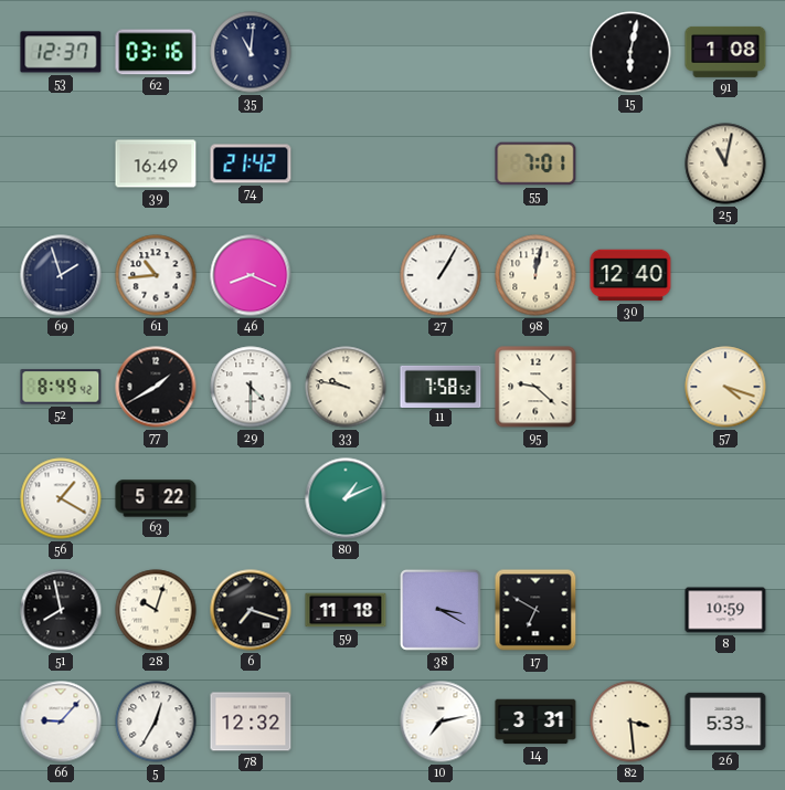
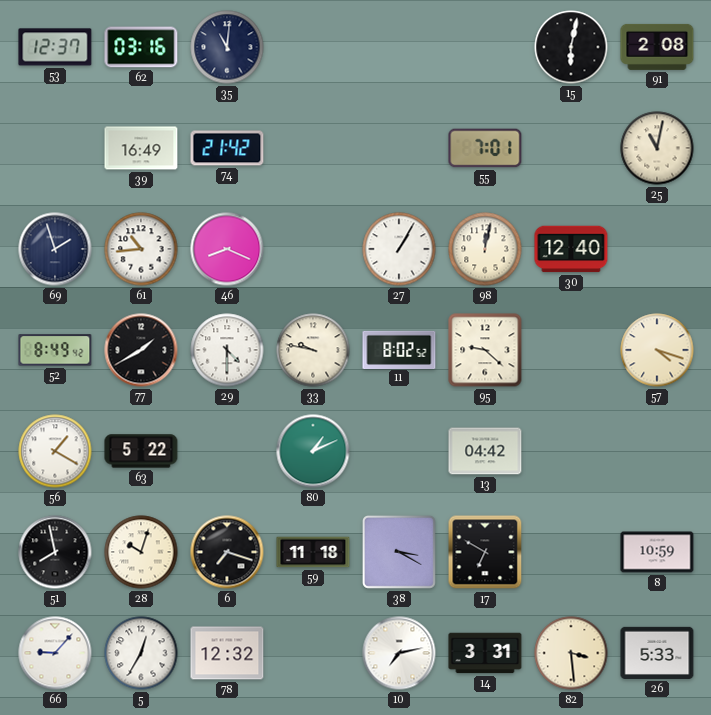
91: 1:08 -> 2:08
11: 7:58 -> 8:02
13: none -> 04:42
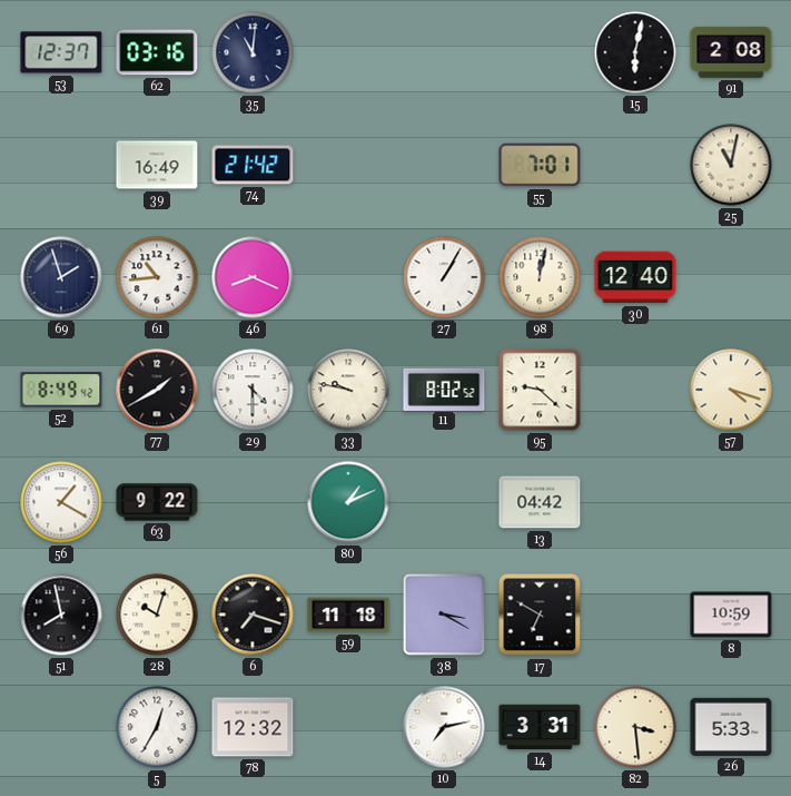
63: 5:22 -> 9:22
66: 9:07 -> none
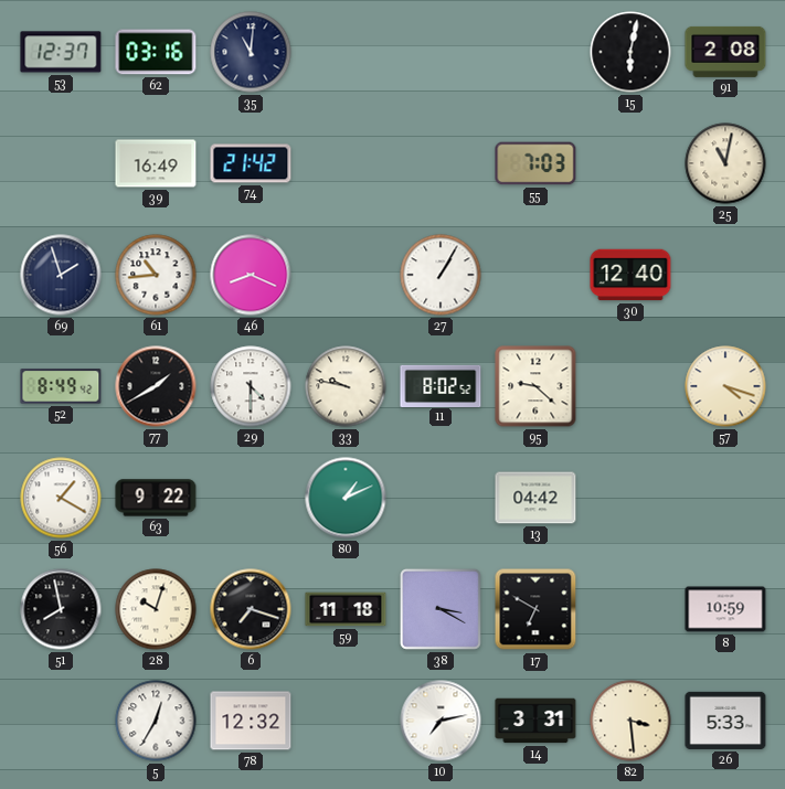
55: 7:01 -> 7:03
98: 12:02 -> none
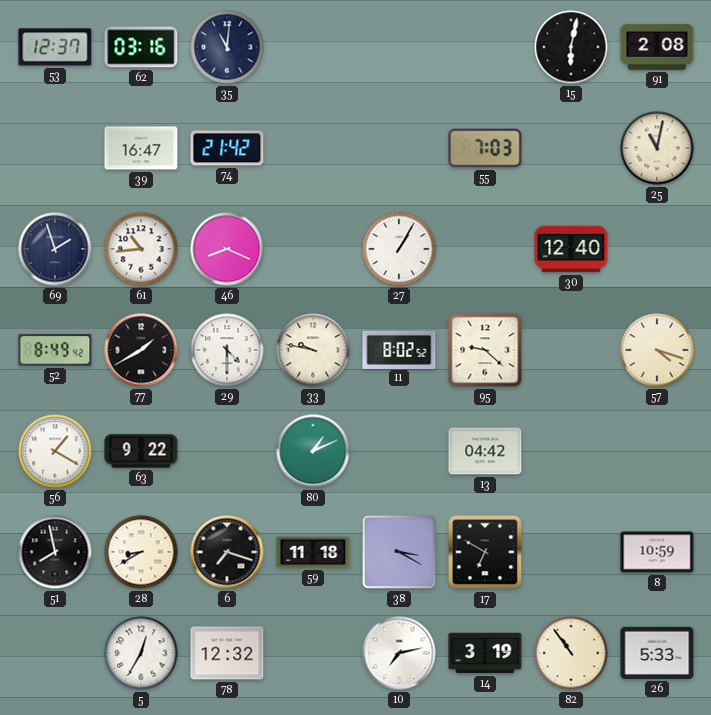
39: 16:49 -> 16:47
28: 10:03 -> 8:40
14: 3:31 -> 3:19
82: 3:29 -> 10:54
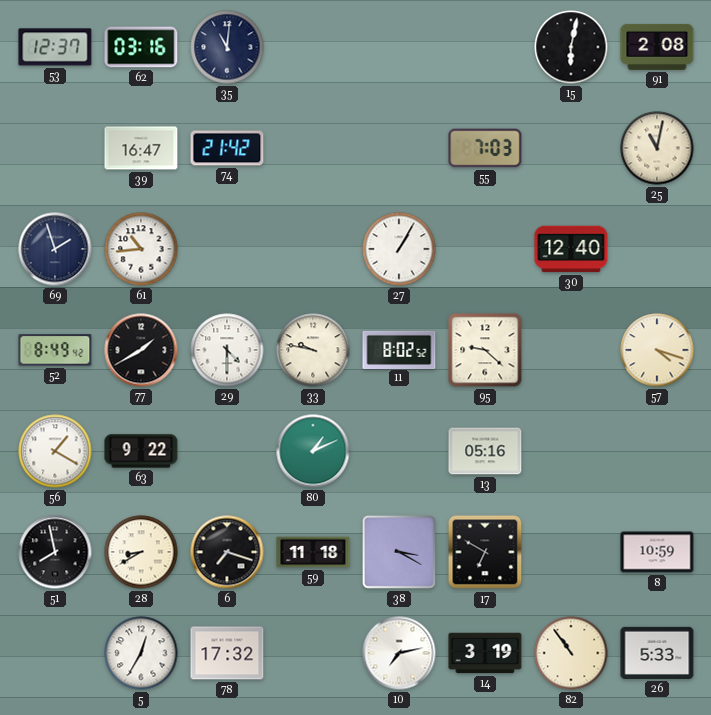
46: 8:19 -> none
13: 04:42 -> 05:16
78: 12:32 -> 17:32
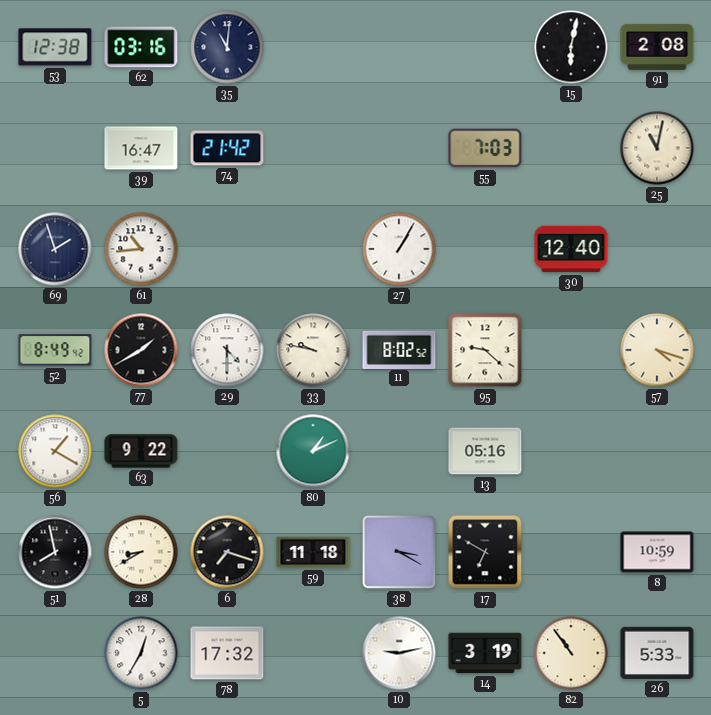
53: 12:37 -> 12:38
10: 7:13 -> 9:13
